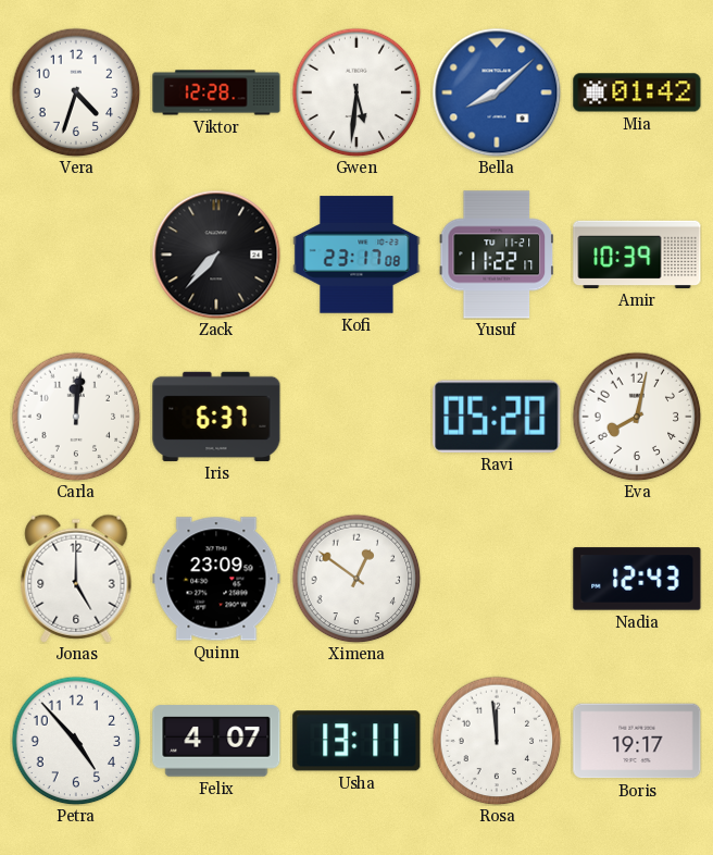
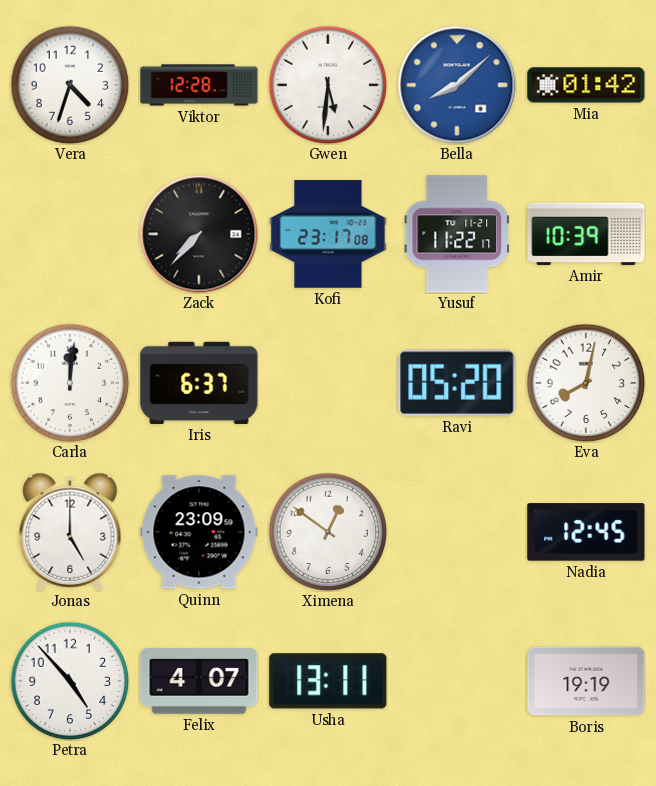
Nadia: 12:43 -> 12:45
Rosa: 11:59 -> none
Boris: 19:17 -> 19:19
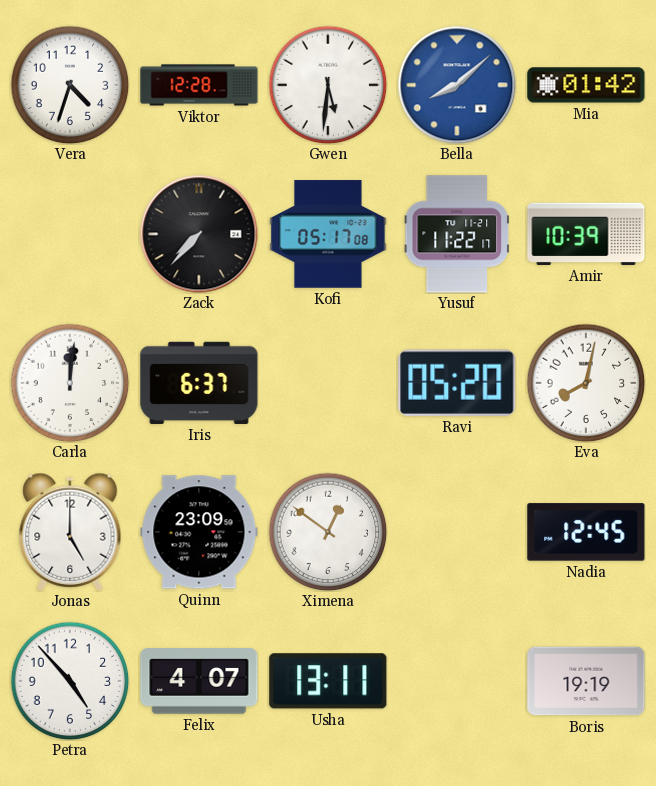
Kofi: 23:17 -> 05:17
